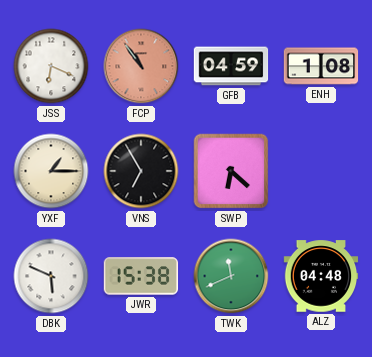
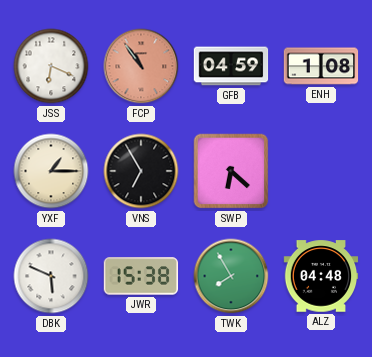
TWK: 11:41 -> 7:55
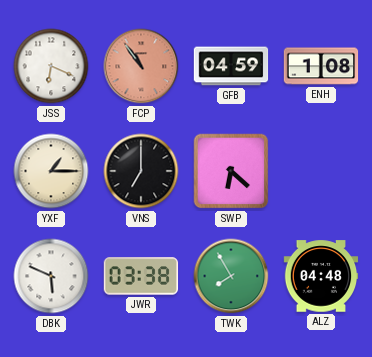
VNS: 6:55 -> 7:00
JWR: 15:38 -> 03:38
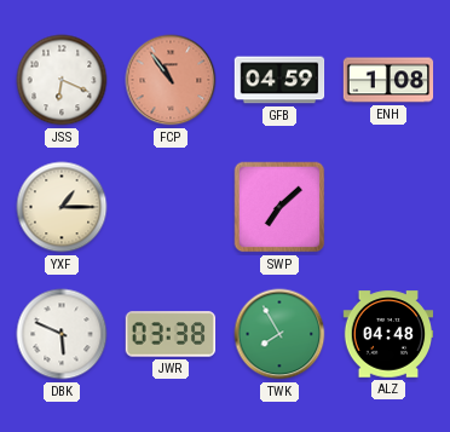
VNS: 7:00 -> none
SWP: 6:22 -> 7:08
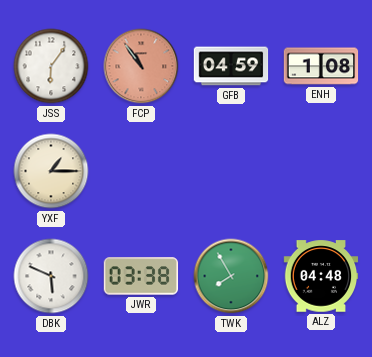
JSS: 6:19 -> 6:06
SWP: 7:08 -> none
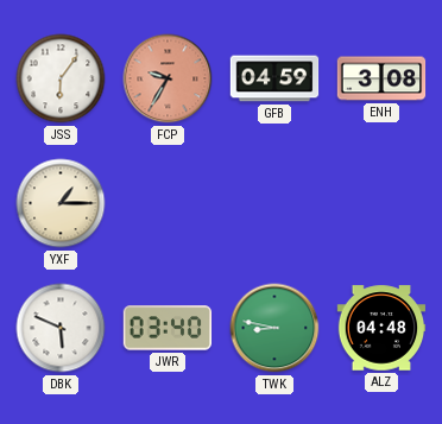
FCP: 10:54 -> 9:35
ENH: 1:08 -> 3:08
JWR: 03:38 -> 03:40
TWK: 7:55 -> 8:47
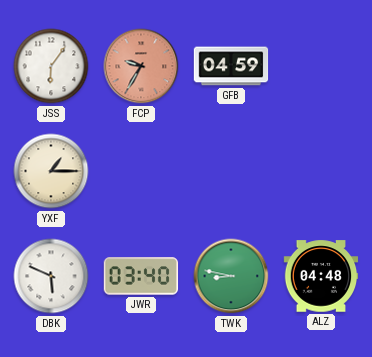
ENH: 3:08 -> none
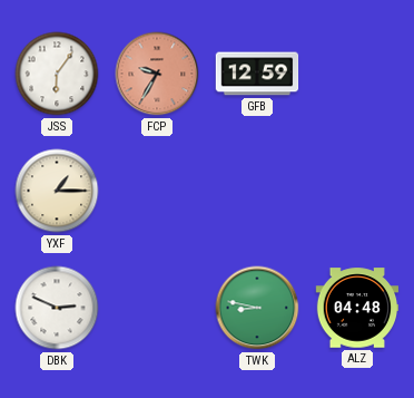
GFB: 04:59 -> 12:59
DBK: 5:49 -> 2:49
JWR: 03:40 -> none
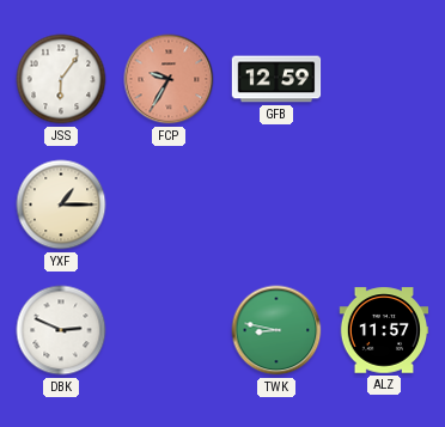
ALZ: 04:48 -> 11:57
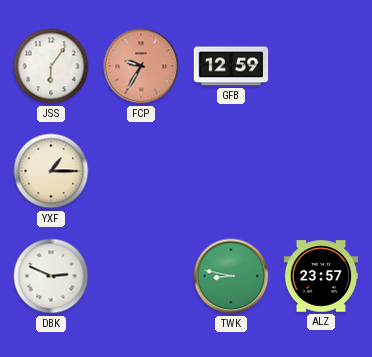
ALZ: 11:57 -> 23:57
